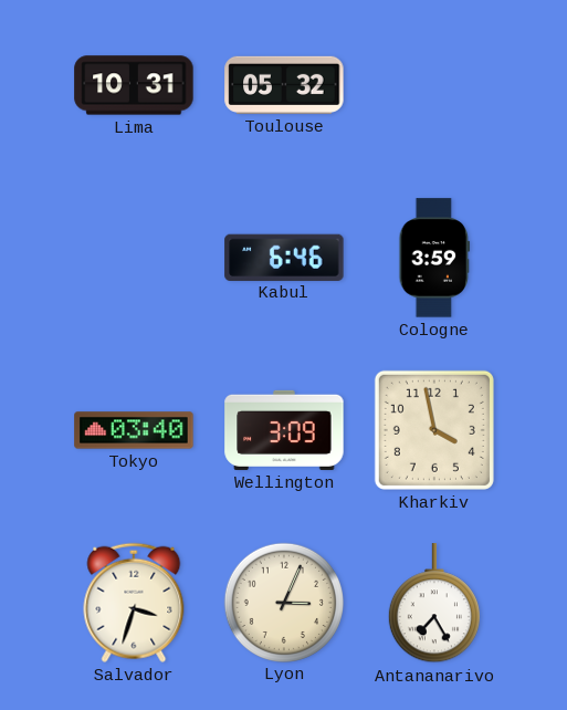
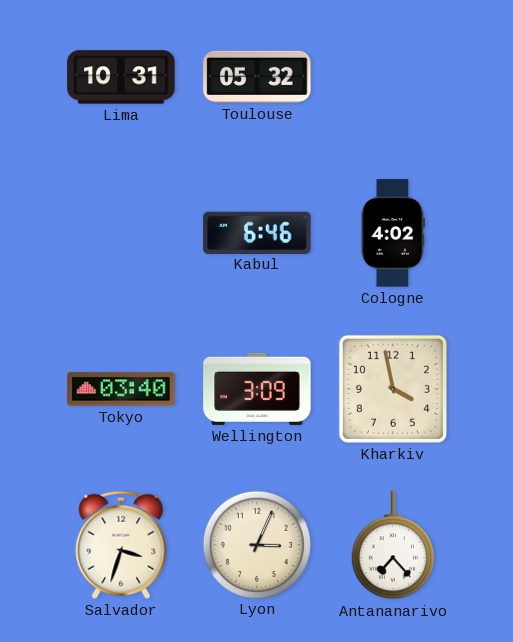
Cologne: 3:59 -> 4:02
Antananarivo: 7:25 -> 7:23
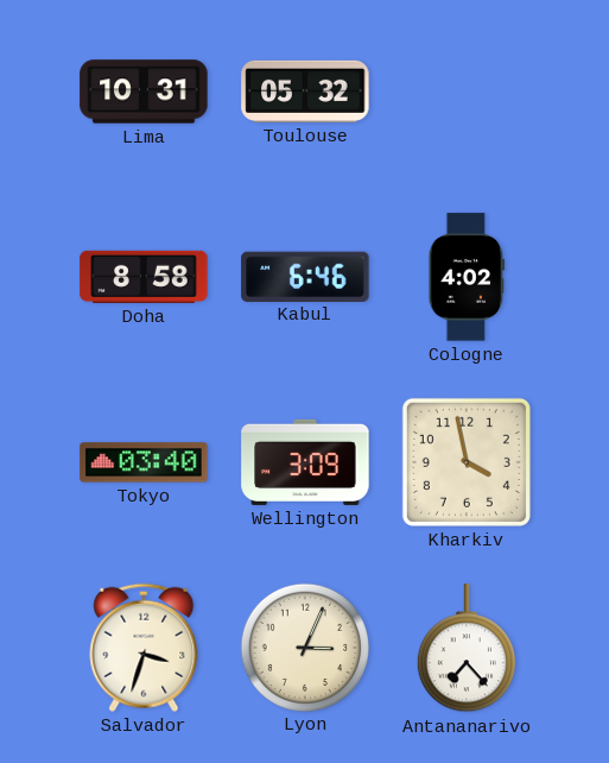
Doha: none -> 8:58
